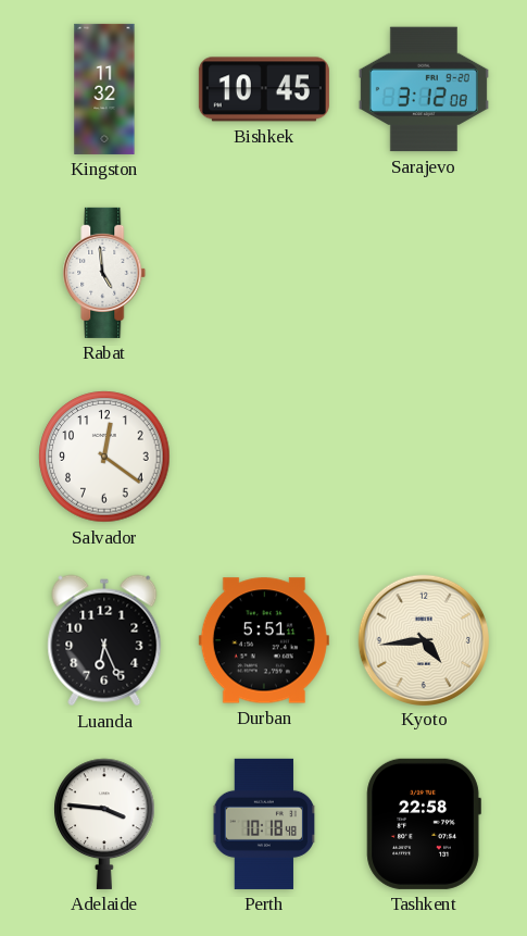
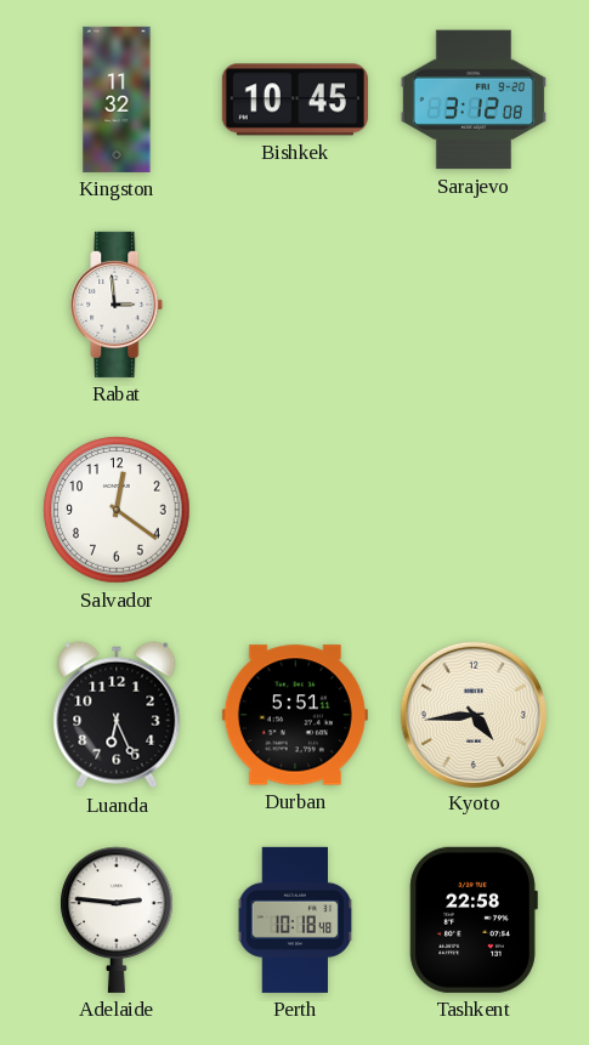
Rabat: 4:59 -> 2:59
Adelaide: 3:46 -> 2:46
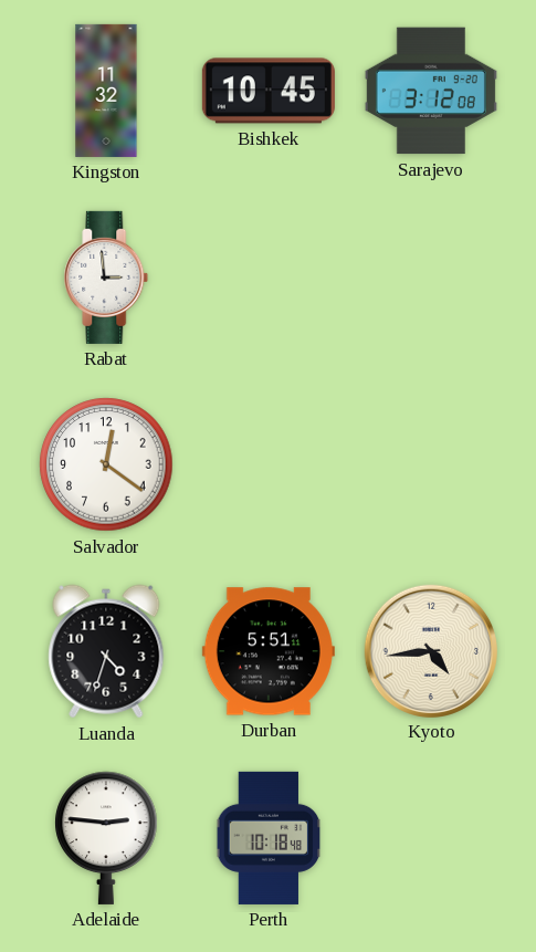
Luanda: 6:26 -> 4:33
Tashkent: 22:58 -> none
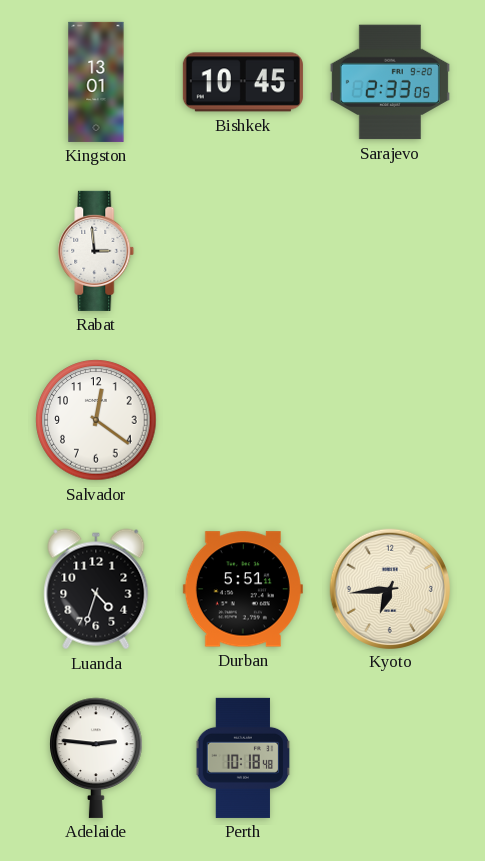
Kingston: 11:32 -> 13:01
Sarajevo: 3:12 -> 2:33
Kyoto: 4:44 -> 6:44
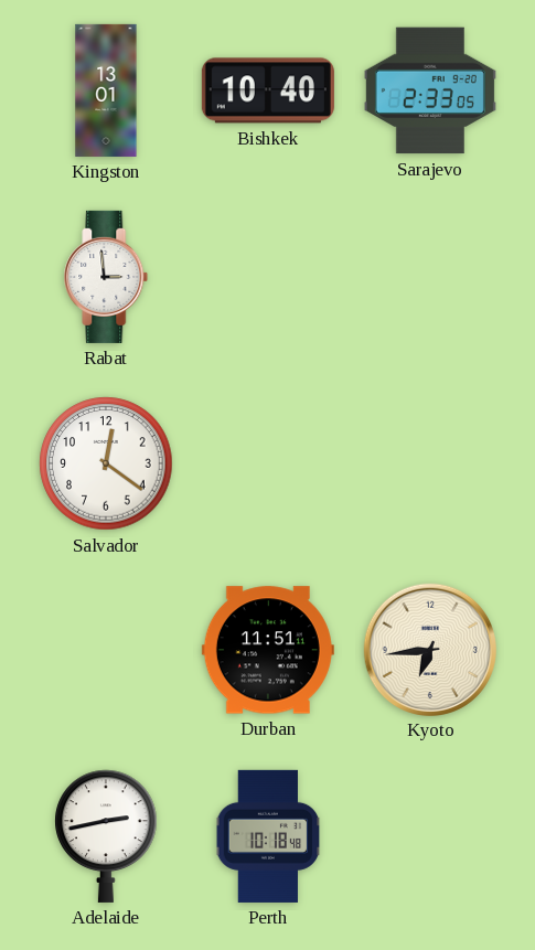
Bishkek: 10:45 -> 10:40
Luanda: 4:33 -> none
Durban: 5:51 -> 11:51
Adelaide: 2:46 -> 2:43
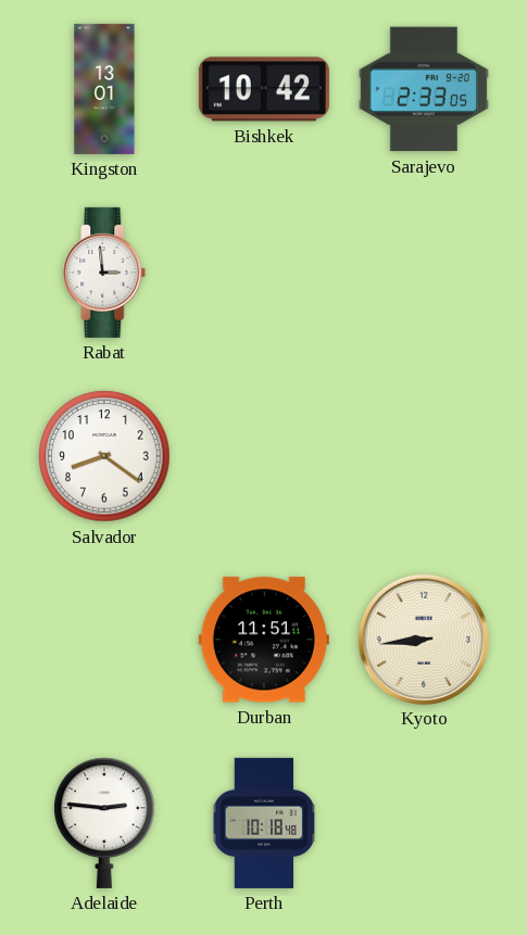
Bishkek: 10:40 -> 10:42
Salvador: 12:21 -> 8:21
Kyoto: 6:44 -> 8:44
Adelaide: 2:43 -> 2:46
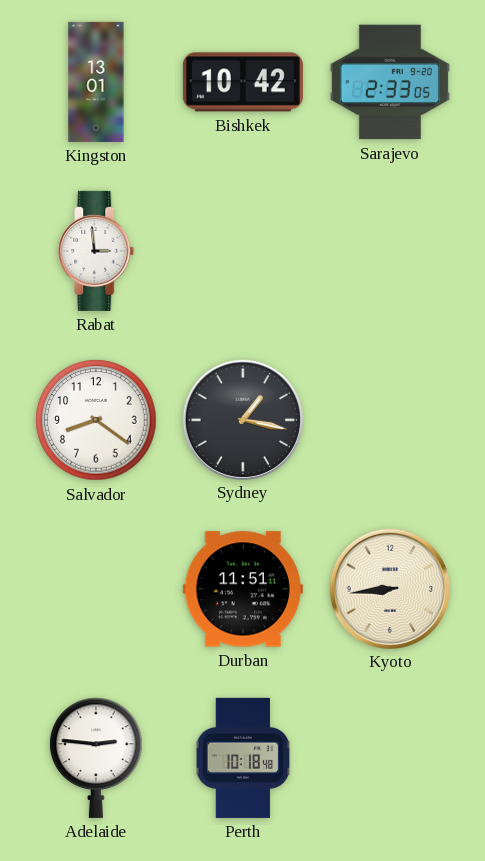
Sydney: none -> 1:17
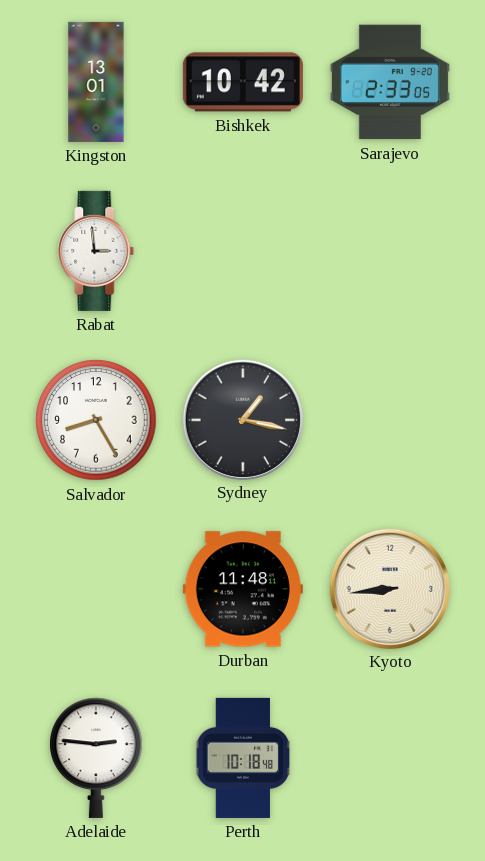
Salvador: 8:21 -> 8:25
Durban: 11:51 -> 11:48
